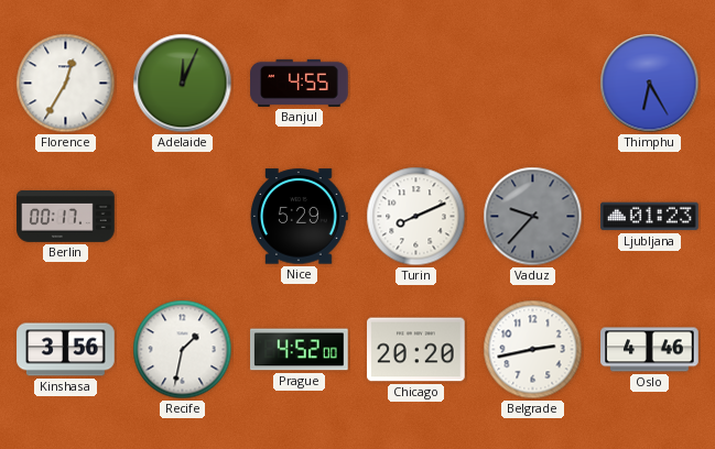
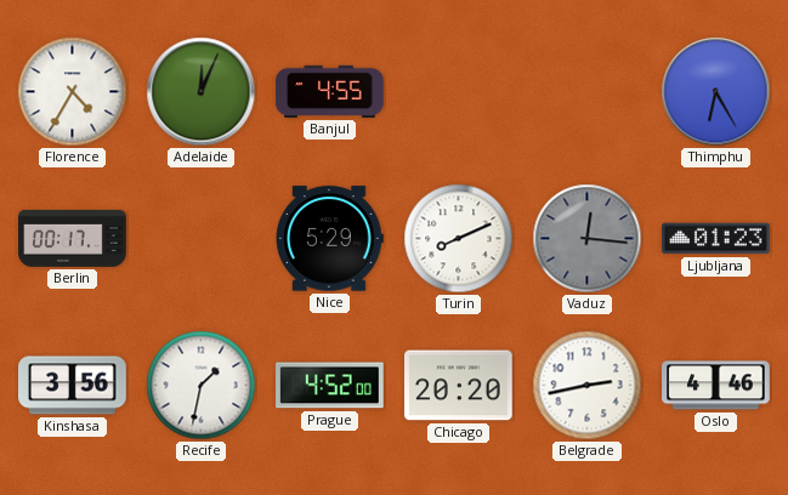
Florence: 12:35 -> 4:35
Vaduz: 9:37 -> 12:16
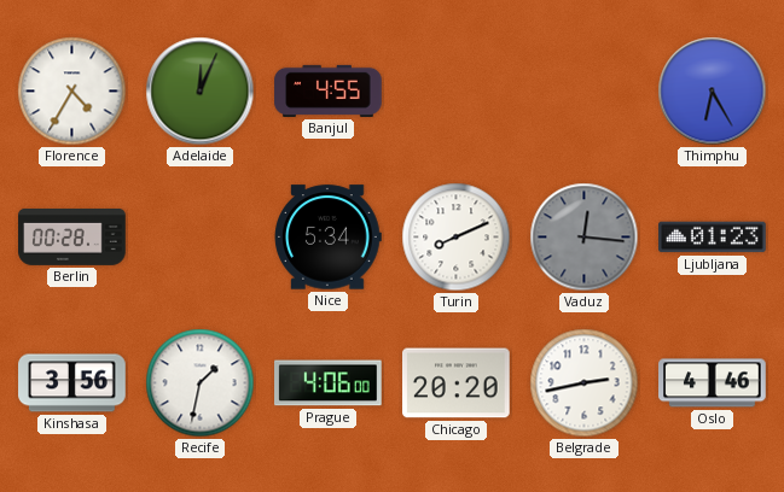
Berlin: 00:17 -> 00:28
Nice: 5:29 -> 5:34
Prague: 4:52 -> 4:06
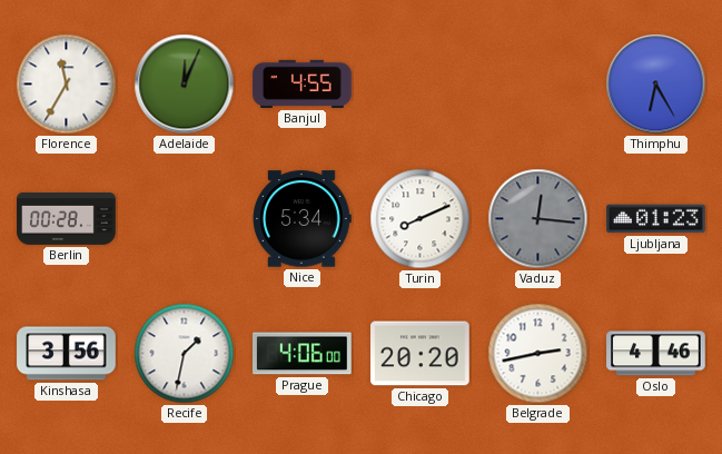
Florence: 4:35 -> 11:35
